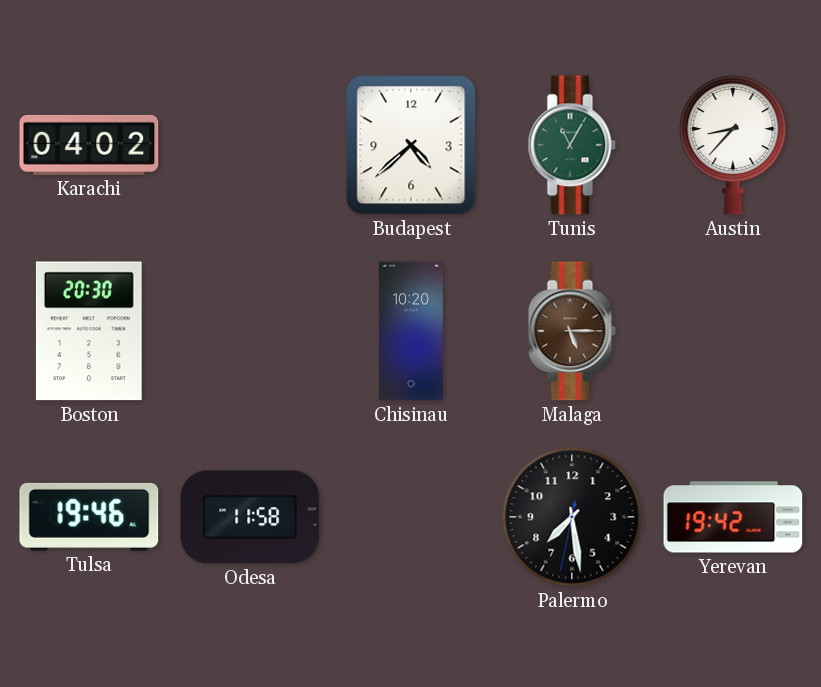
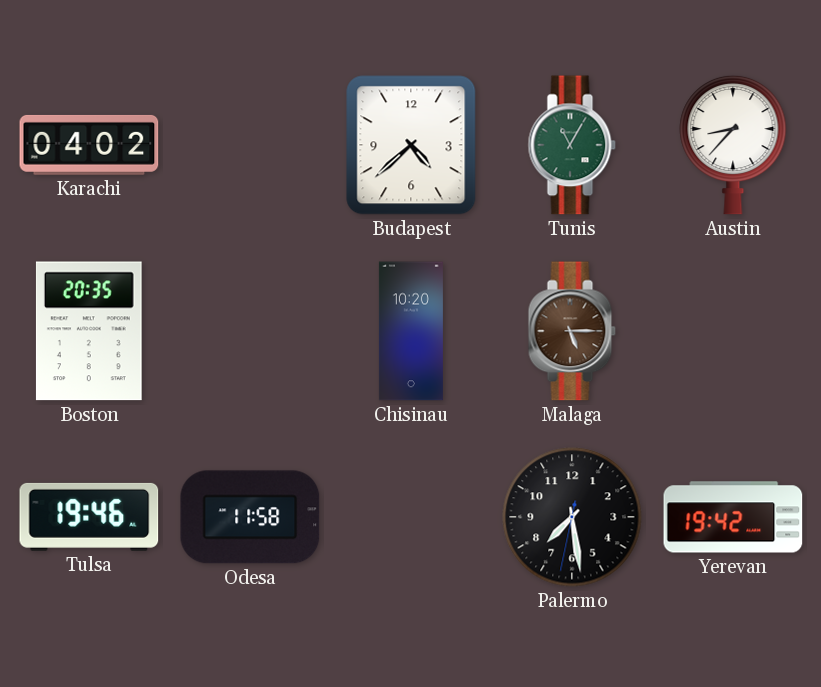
Boston: 20:30 -> 20:35
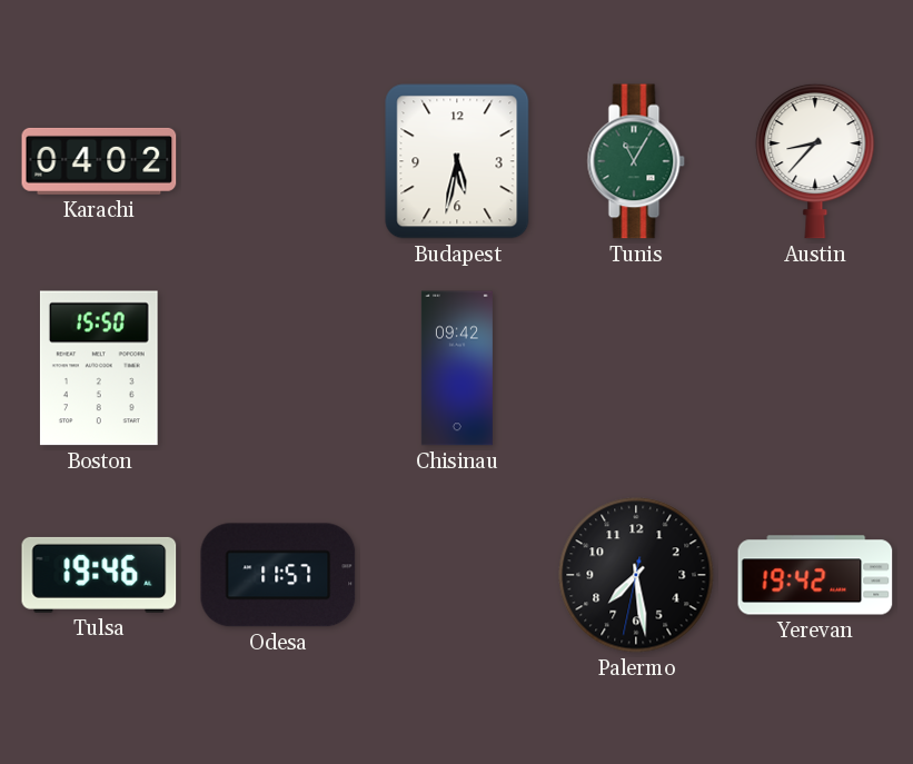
Budapest: 4:38 -> 5:32
Boston: 20:35 -> 15:50
Chisinau: 10:20 -> 09:42
Malaga: 5:15 -> none
Odesa: 11:58 -> 11:57
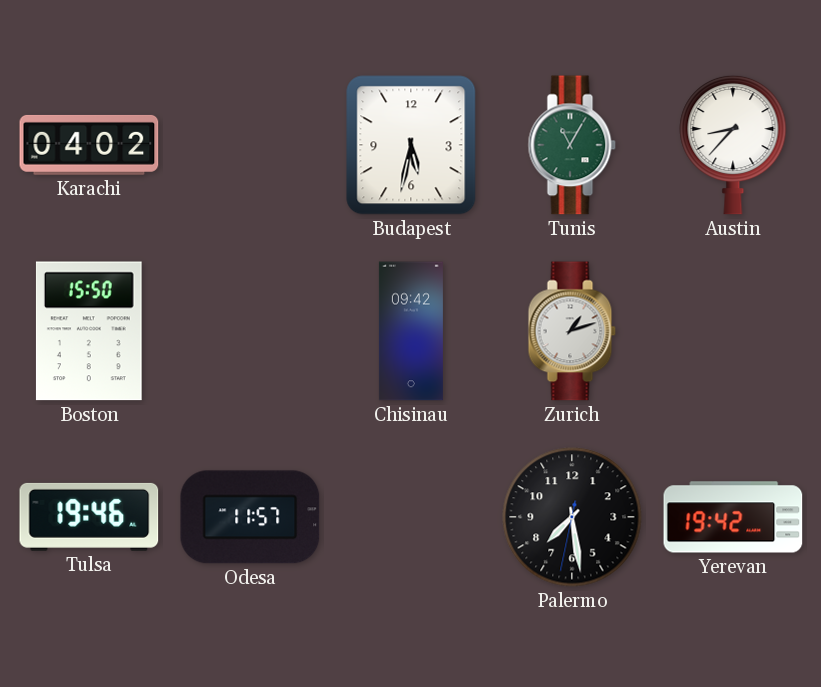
Zurich: none -> 1:12
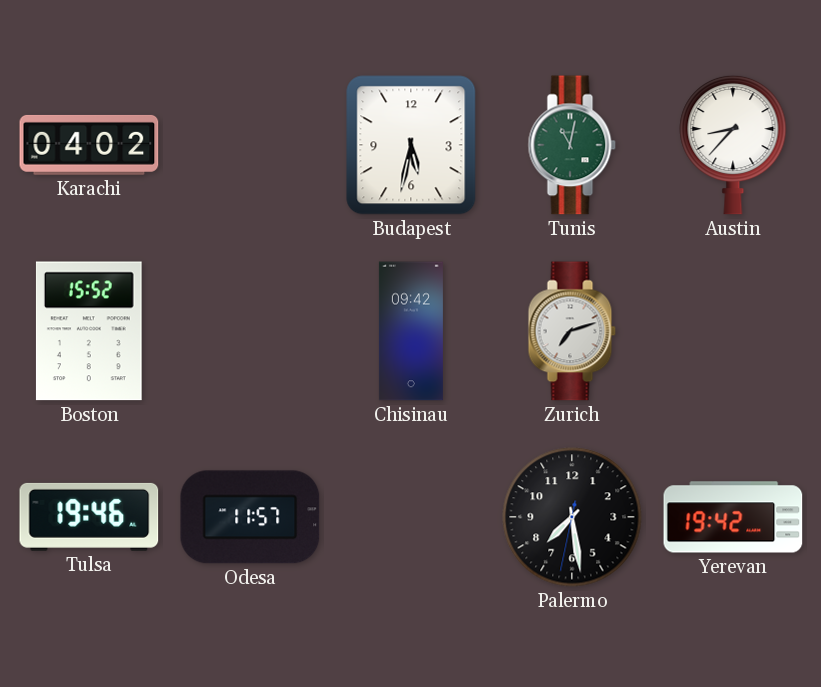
Tunis: 11:05 -> 11:02
Boston: 15:50 -> 15:52
Zurich: 1:12 -> 7:12
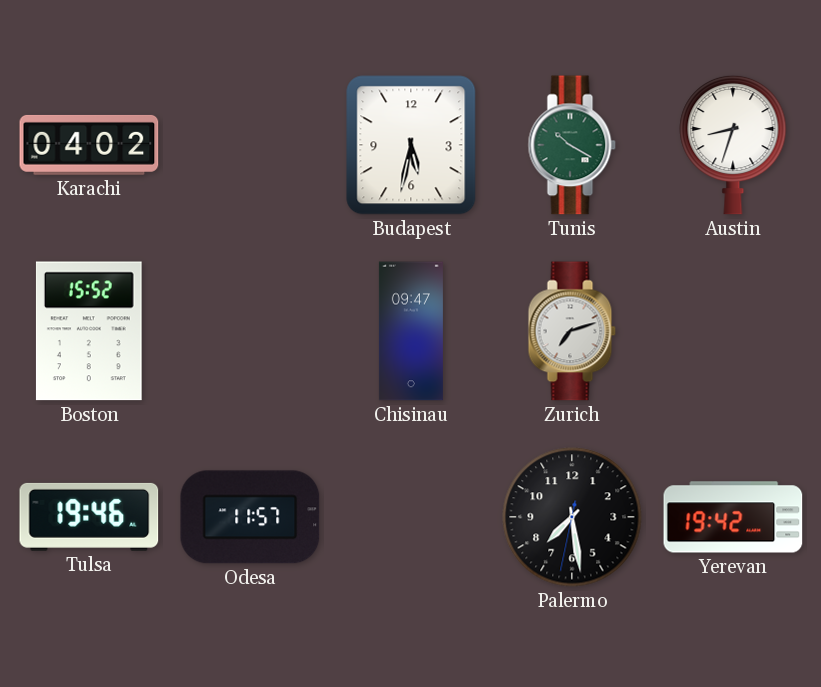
Tunis: 11:02 -> 10:20
Austin: 8:37 -> 8:33
Chisinau: 09:42 -> 09:47
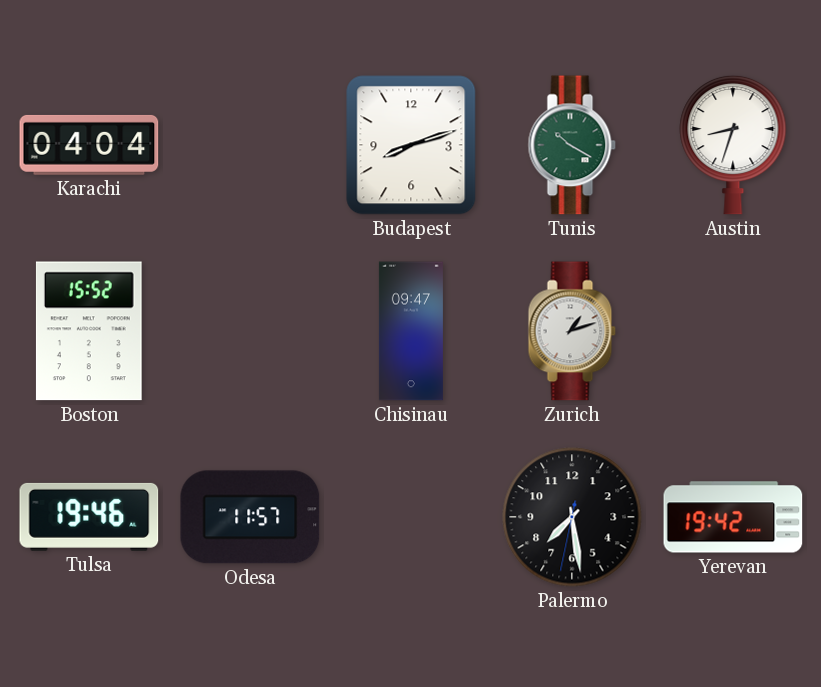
Karachi: 04:02 -> 04:04
Budapest: 5:32 -> 8:12
Zurich: 7:12 -> 1:12
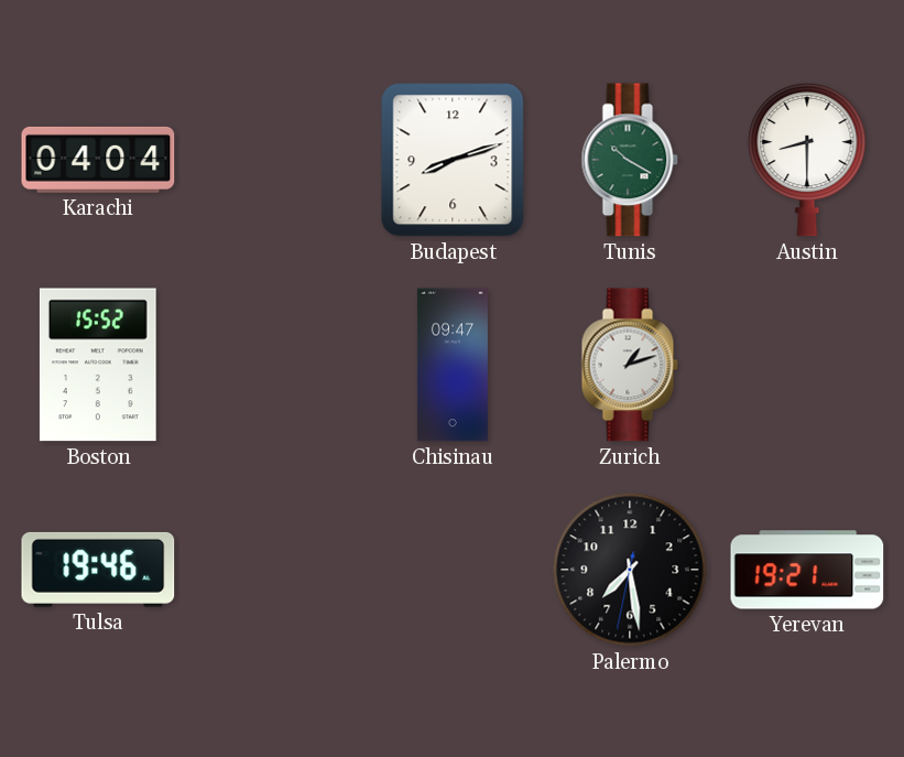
Austin: 8:33 -> 8:30
Odesa: 11:57 -> none
Yerevan: 19:42 -> 19:21
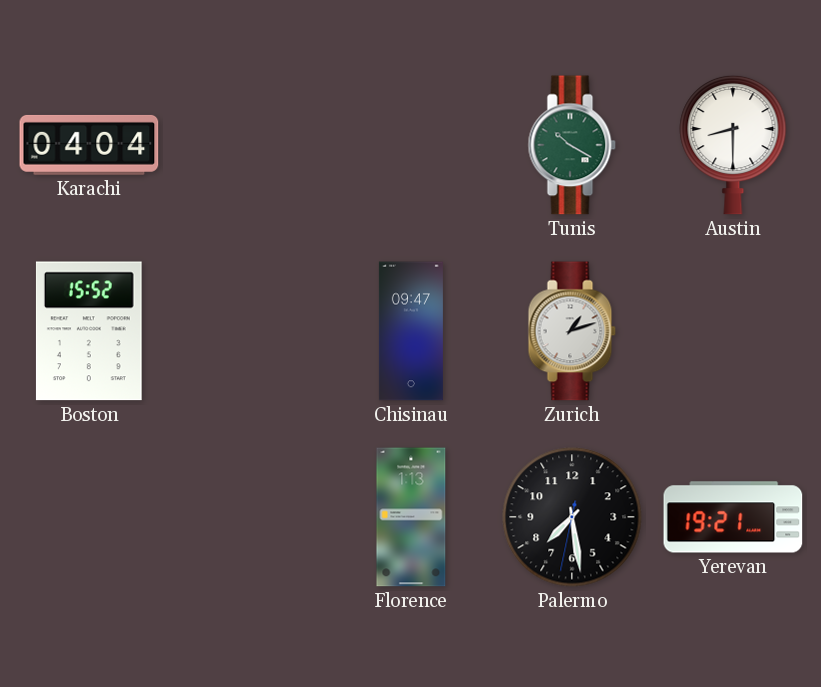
Budapest: 8:12 -> none
Tulsa: 19:46 -> none
Florence: none -> 1:13
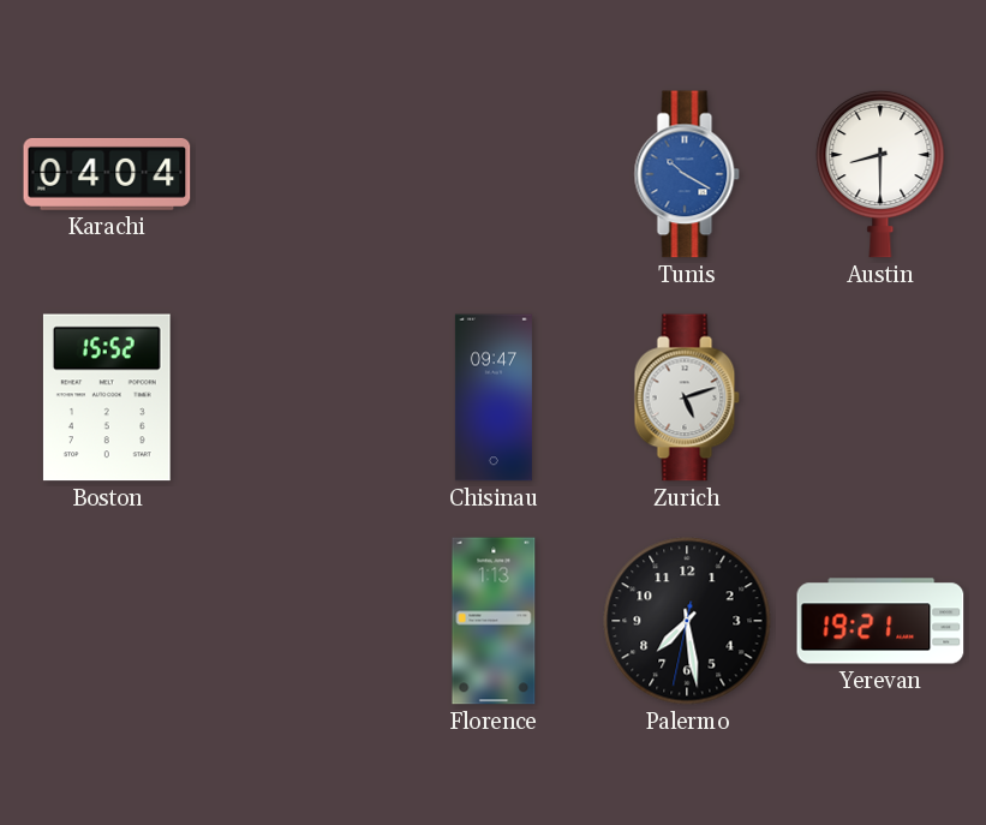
Tunis dial: green -> blue
Zurich: 1:12 -> 5:12
